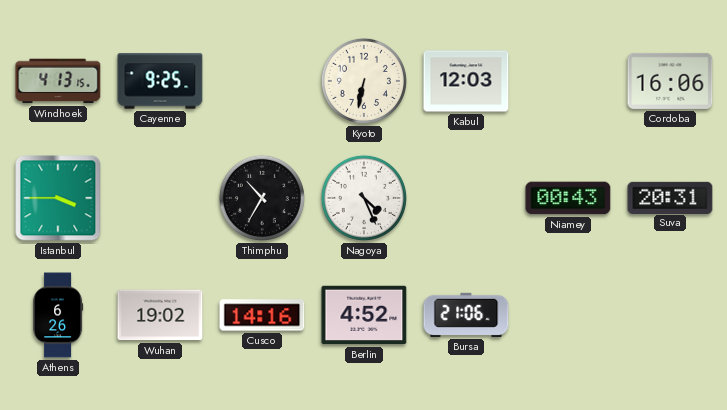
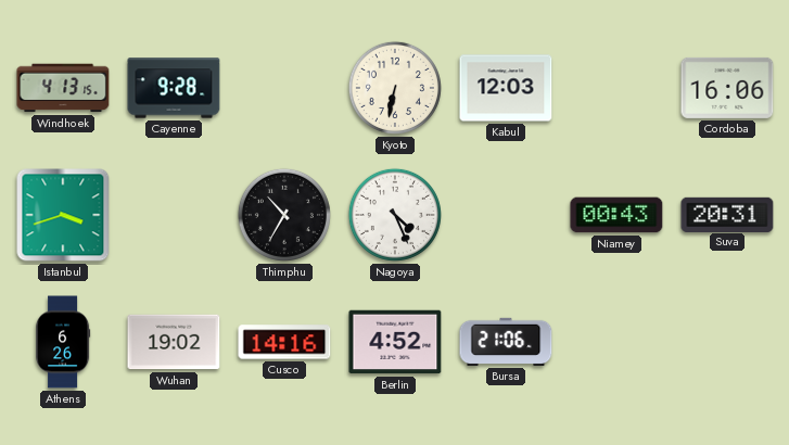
Cayenne: 9:25 -> 9:28
Istanbul: 3:45 -> 3:42
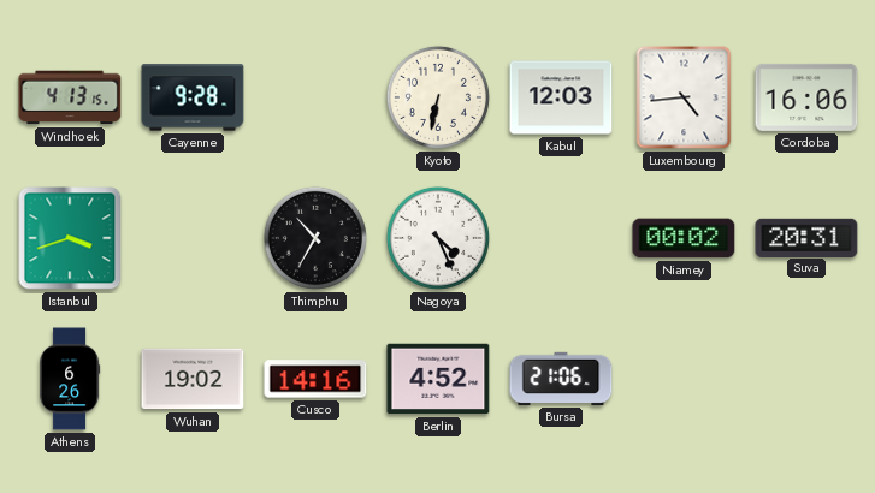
Luxembourg: none -> 4:44
Niamey: 00:43 -> 00:02
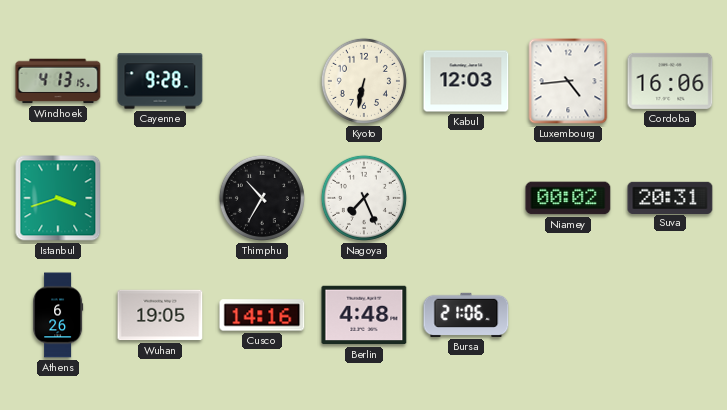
Nagoya: 4:26 -> 7:26
Wuhan: 19:02 -> 19:05
Berlin: 4:52 -> 4:48
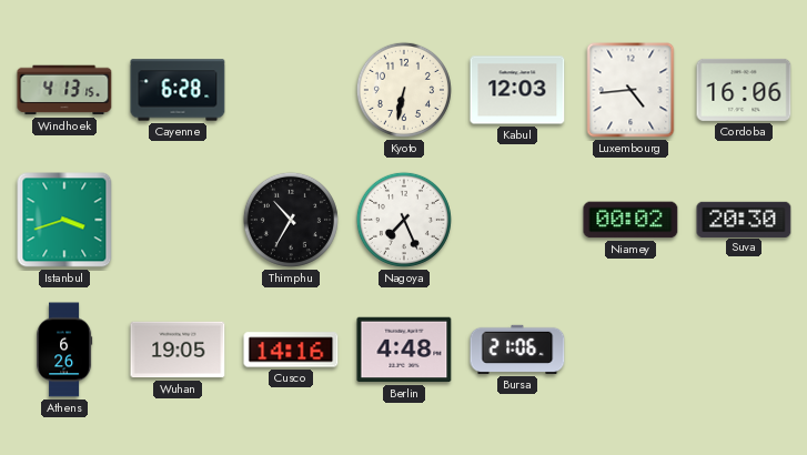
Cayenne: 9:28 -> 6:28
Suva: 20:31 -> 20:30
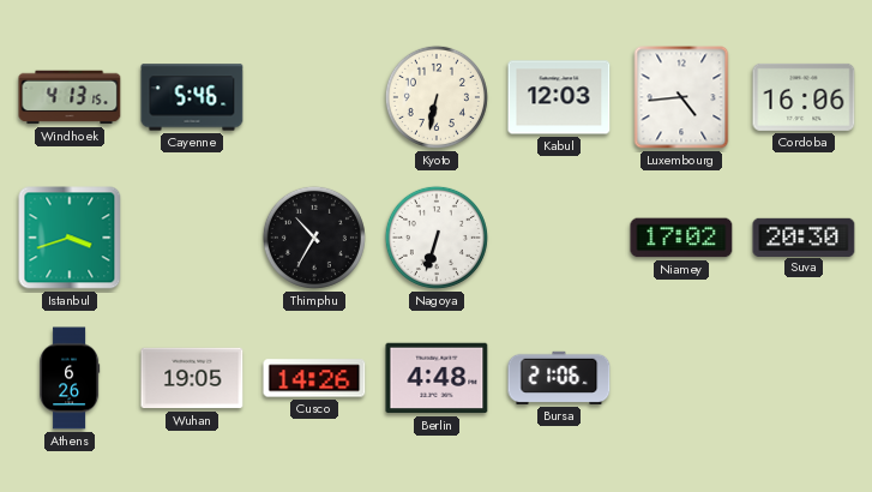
Cayenne: 6:28 -> 5:46
Nagoya: 7:26 -> 6:33
Niamey: 00:02 -> 17:02
Cusco: 14:16 -> 14:26
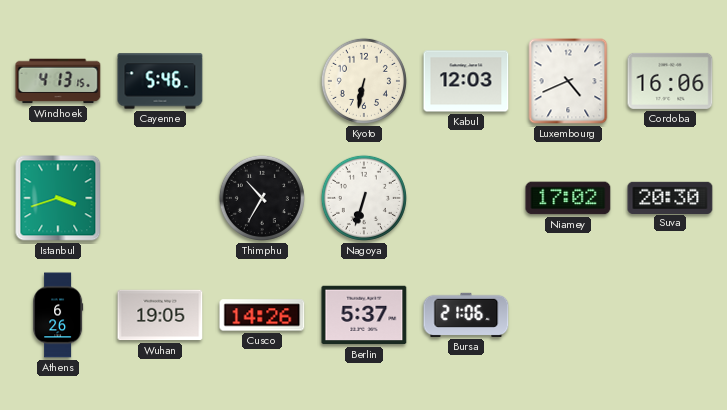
Luxembourg: 4:44 -> 4:41
Berlin: 4:48 -> 5:37
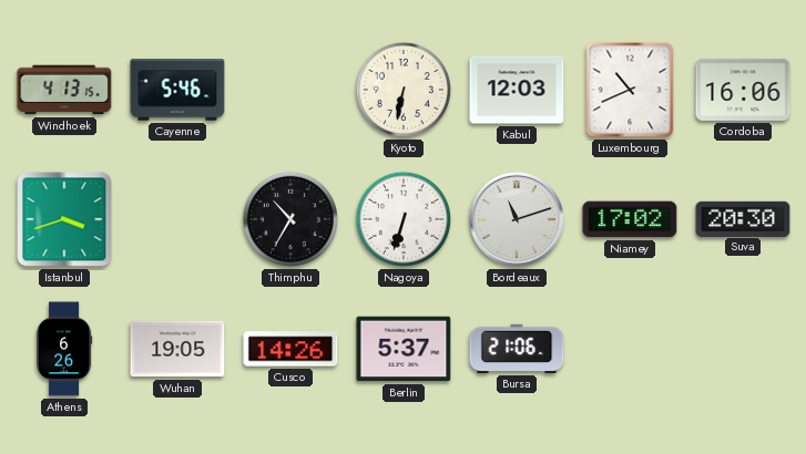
Luxembourg: 4:41 -> 10:41
Bordeaux: none -> 11:12
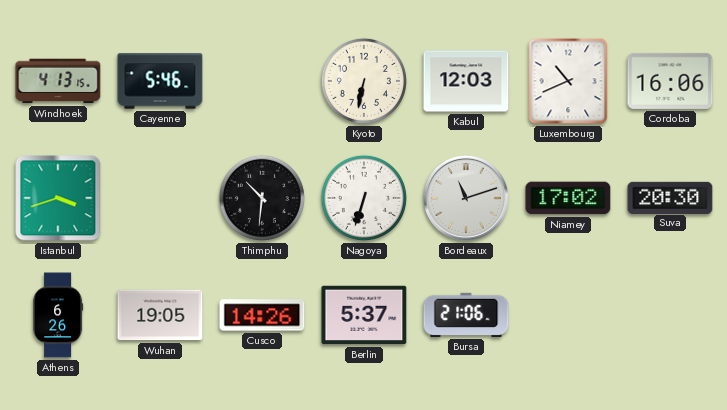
Thimphu: 10:35 -> 10:31
